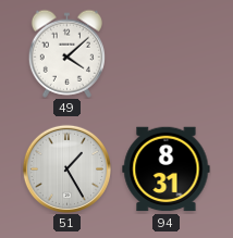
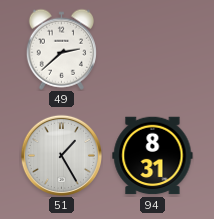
49: 4:08 -> 2:38
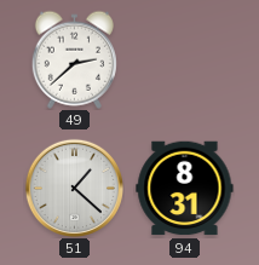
51: 1:25 -> 1:22
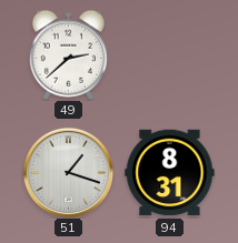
51: 1:22 -> 1:18
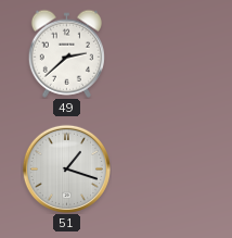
94: 8:31 -> none
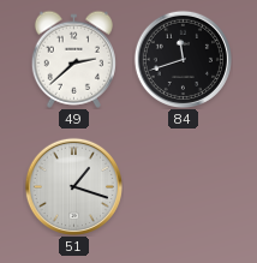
84: none -> 11:42
